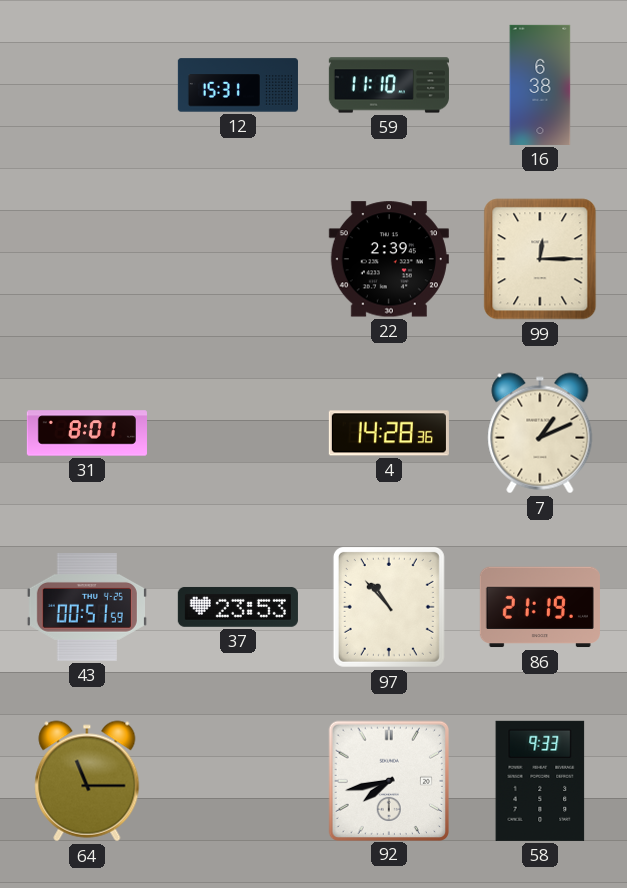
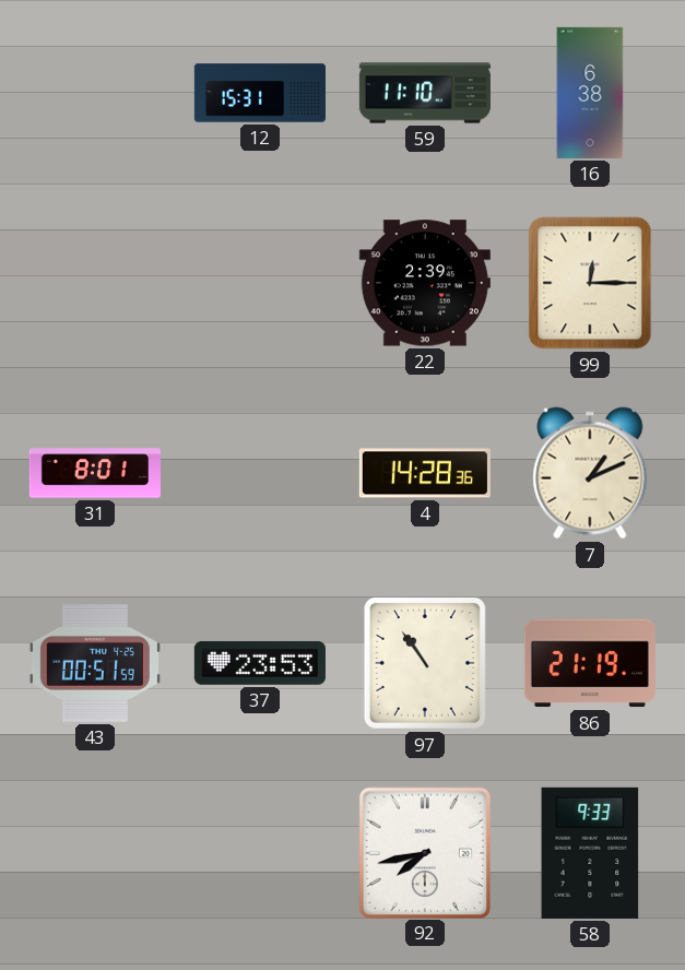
97: 10:53 -> 10:54
64: 11:15 -> none
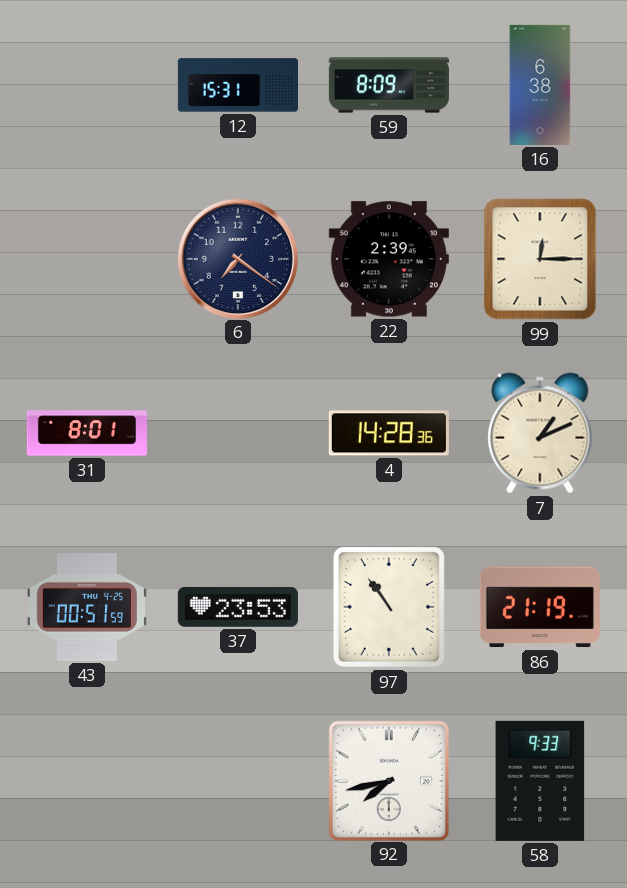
59: 11:10 -> 8:09
6: none -> 7:21
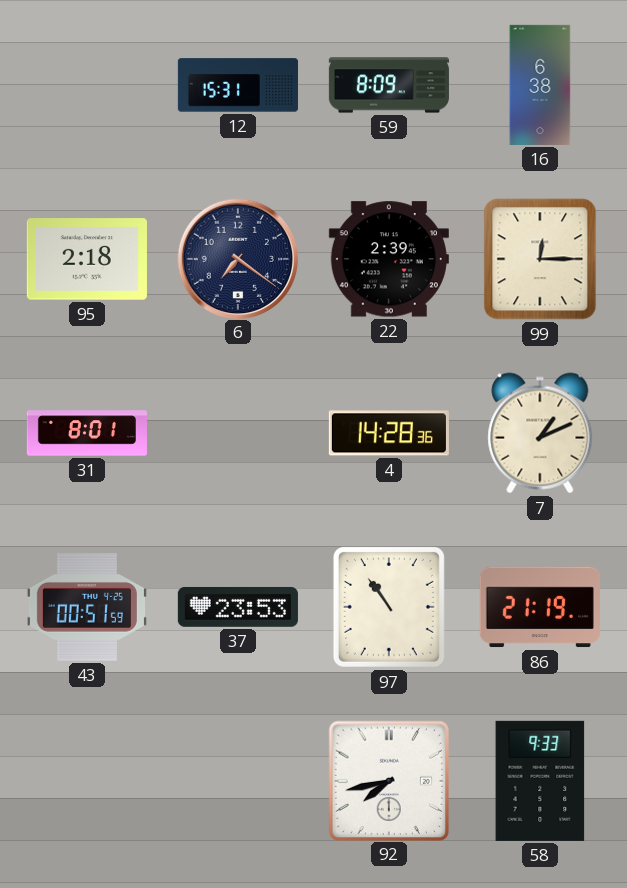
95: none -> 2:18
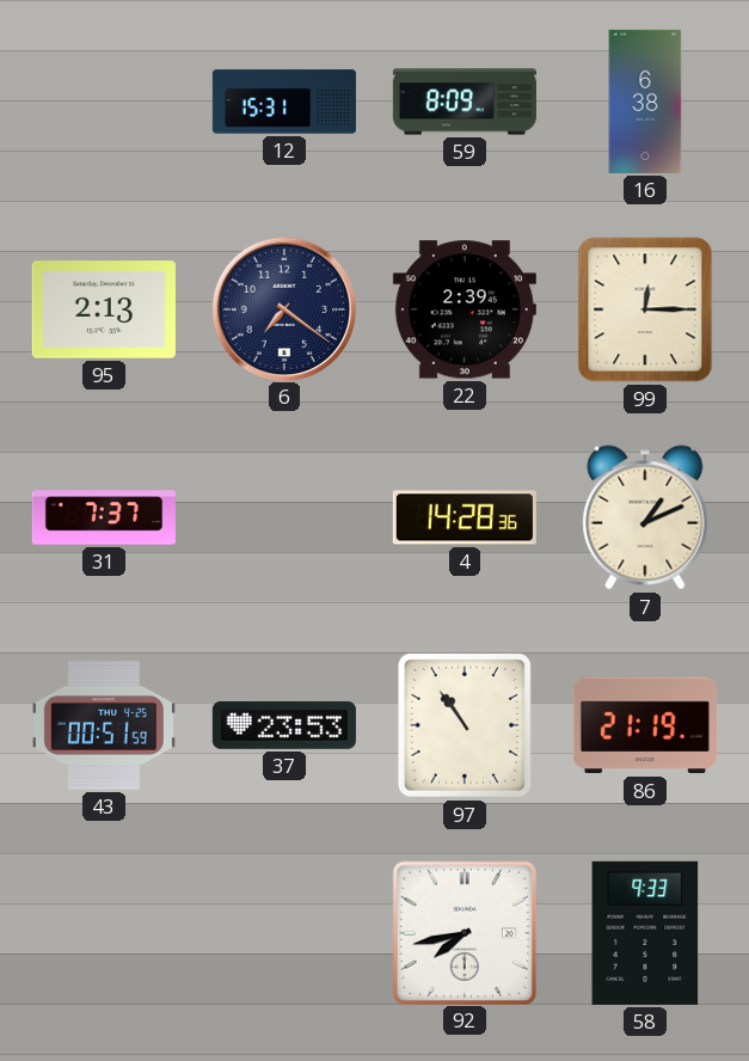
95: 2:18 -> 2:13
31: 8:01 -> 7:37
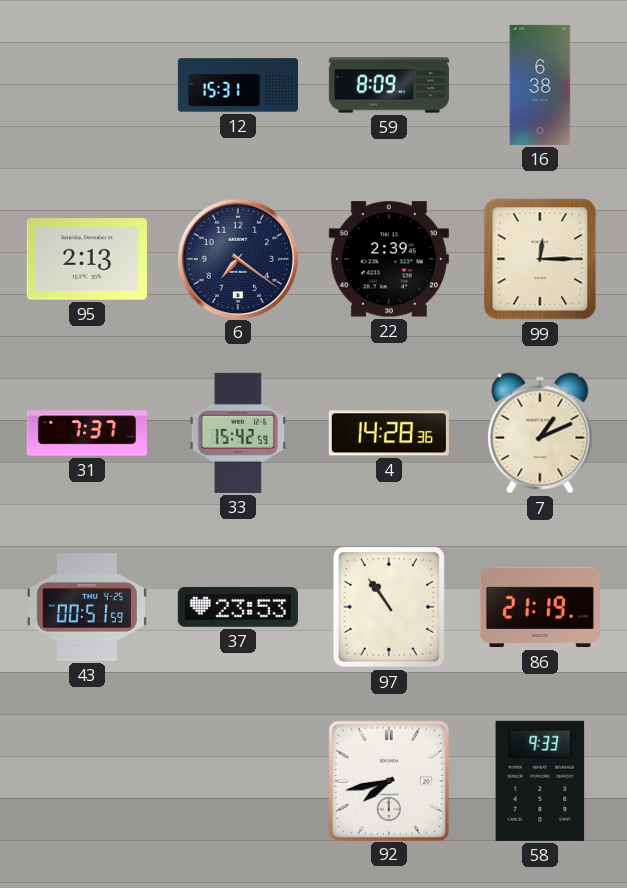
33: none -> 15:42
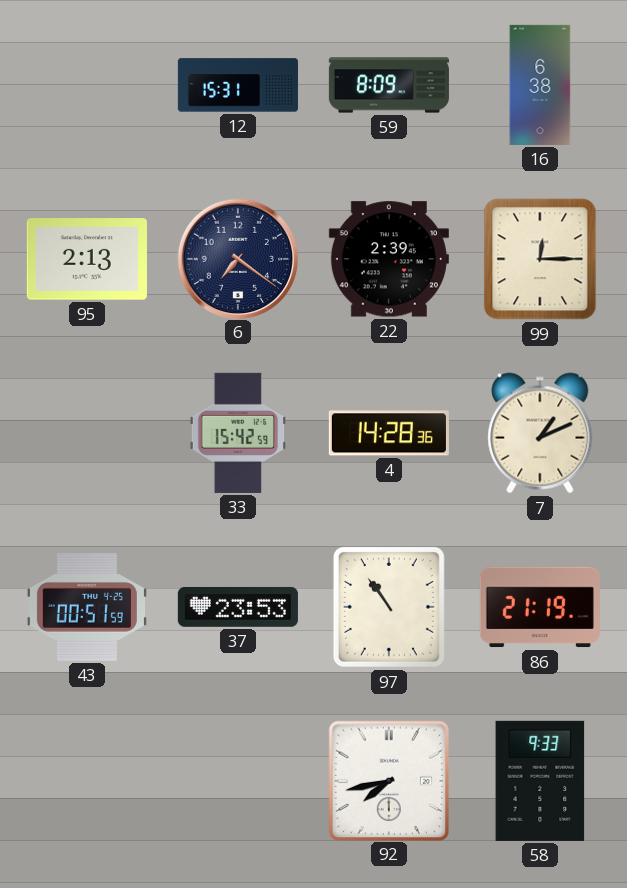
31: 7:37 -> none
